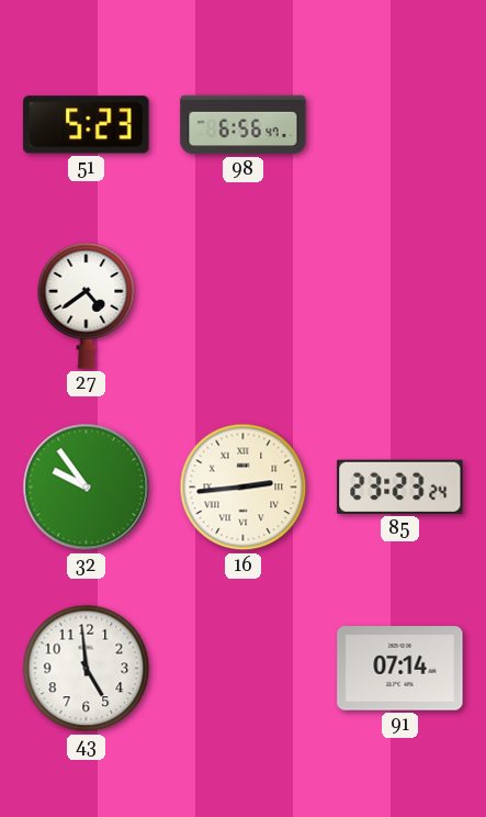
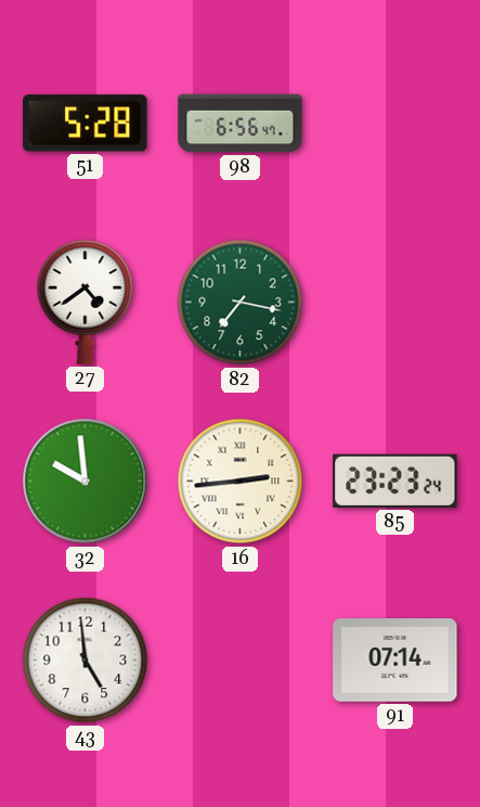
51: 5:23 -> 5:28
82: none -> 7:17
32: 9:54 -> 9:59
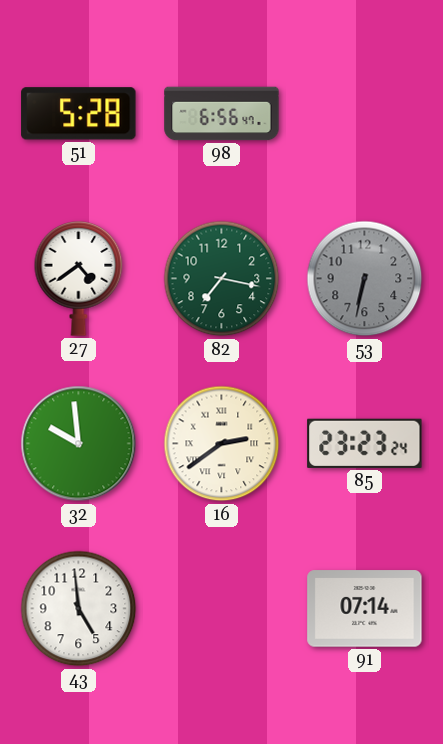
53: none -> 6:32
16: 2:44 -> 2:39
